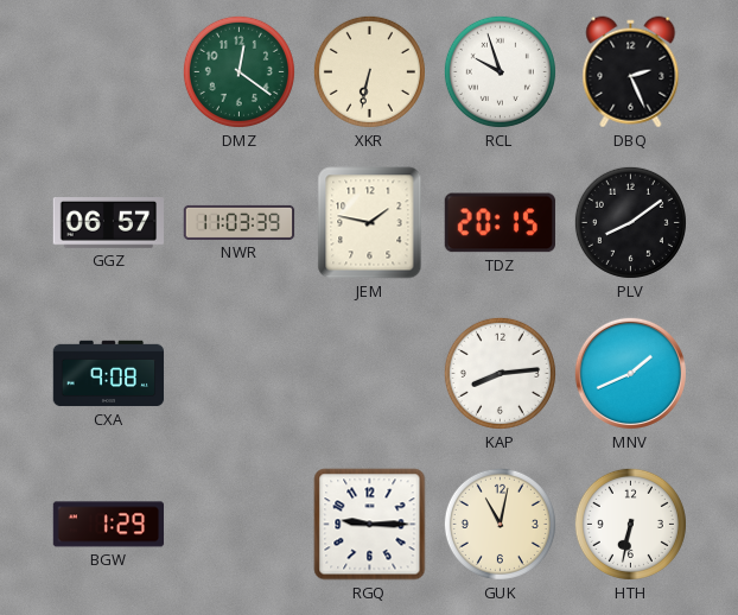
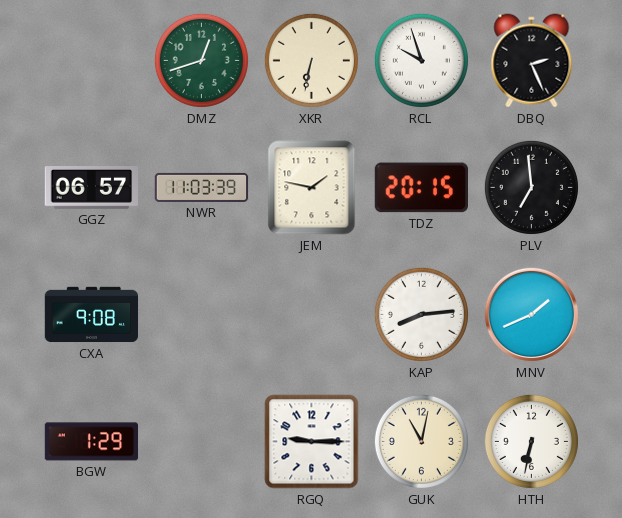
DMZ: 12:21 -> 12:42
PLV: 8:09 -> 6:59
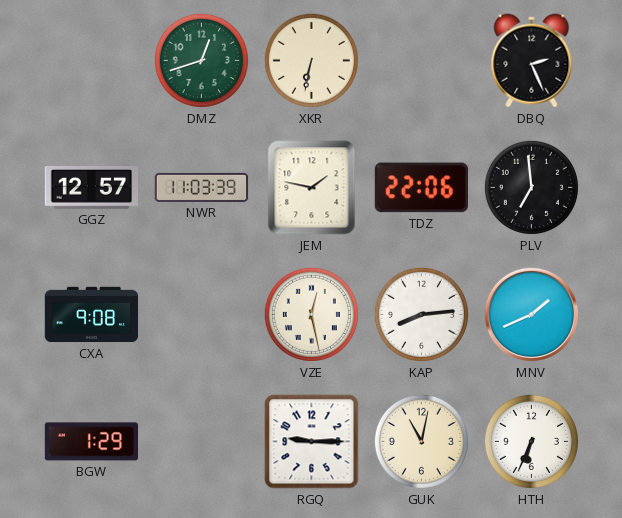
RCL: 9:57 -> none
GGZ: 06:57 -> 12:57
TDZ: 20:15 -> 22:06
VZE: none -> 12:28
HTH: 6:32 -> 6:34
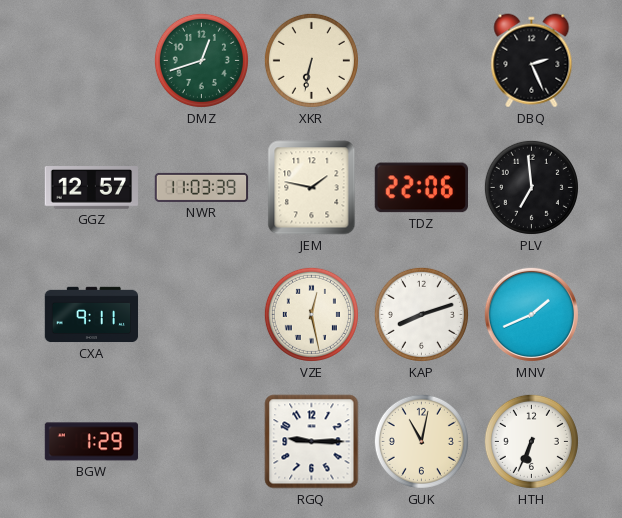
CXA: 9:08 -> 9:11
KAP: 8:14 -> 8:12
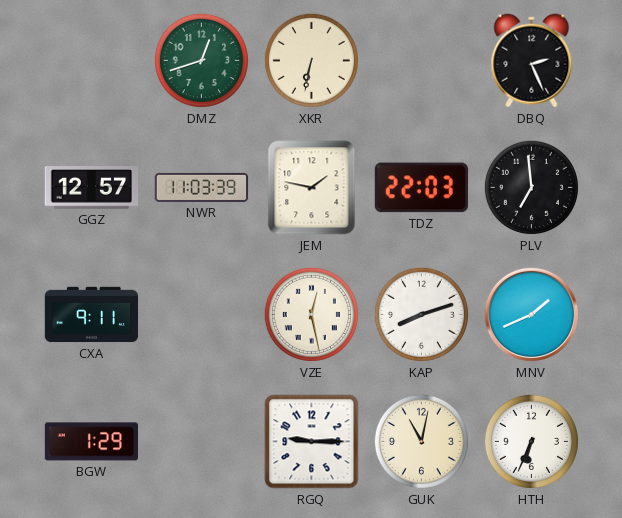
TDZ: 22:06 -> 22:03
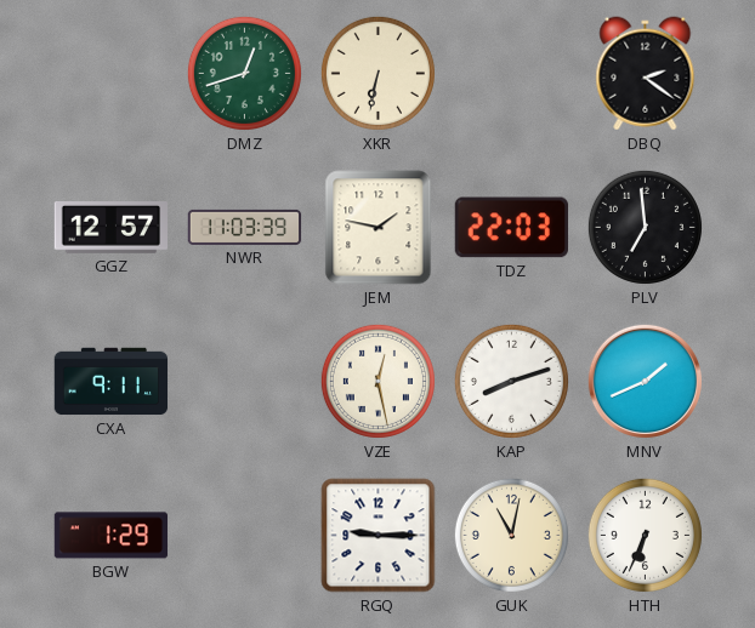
DBQ: 2:26 -> 2:21
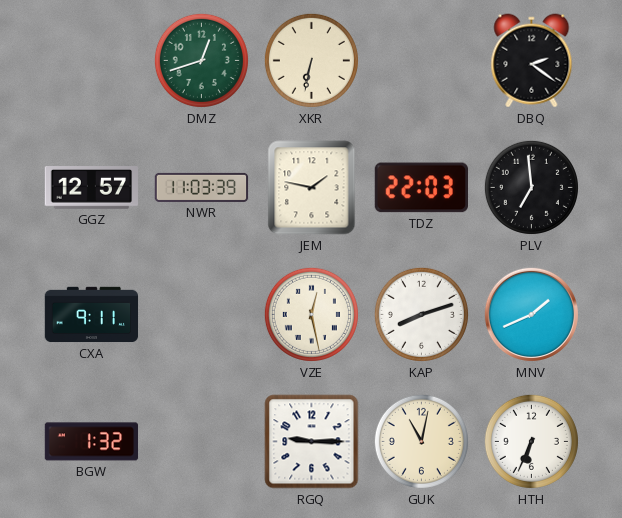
BGW: 1:29 -> 1:32
